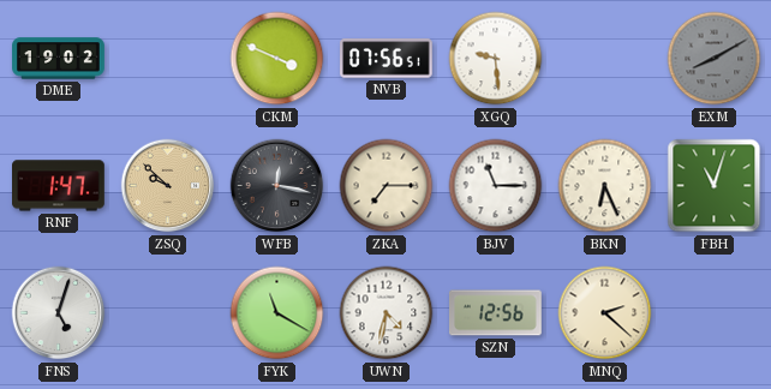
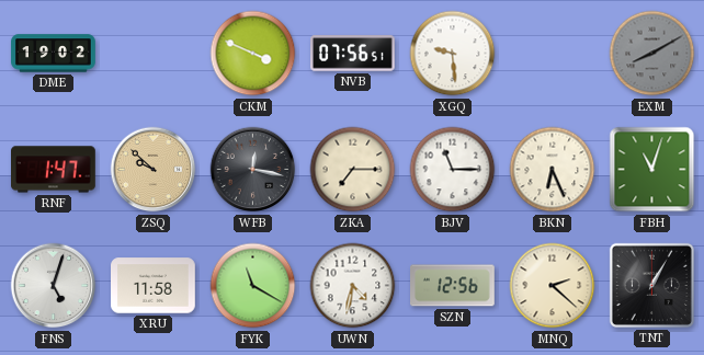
XRU: none -> 11:58
TNT: none -> 1:05
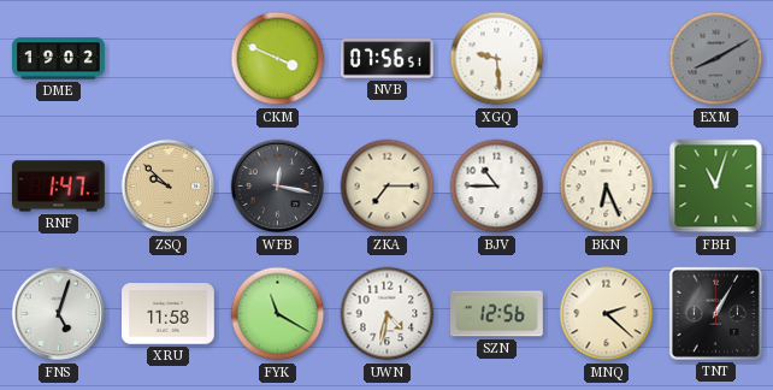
BJV: 11:15 -> 10:45
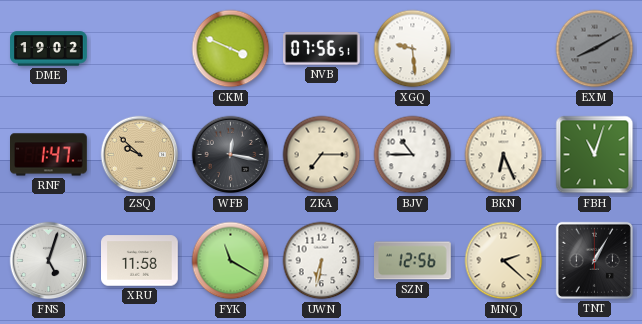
UWN: 4:32 -> 6:32
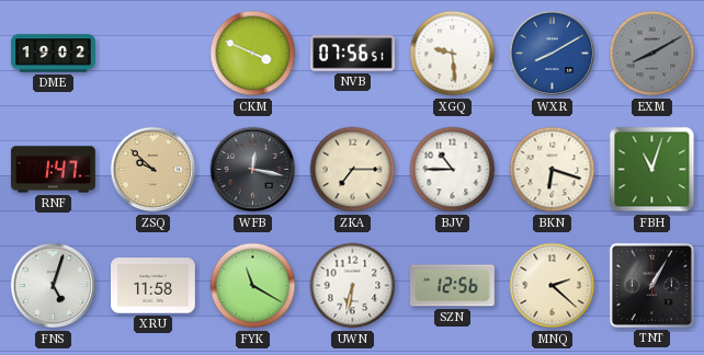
WXR: none -> 8:10
BKN: 6:26 -> 6:18
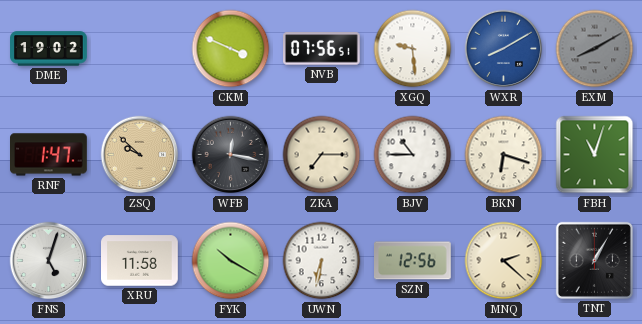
FYK: 11:20 -> 10:20
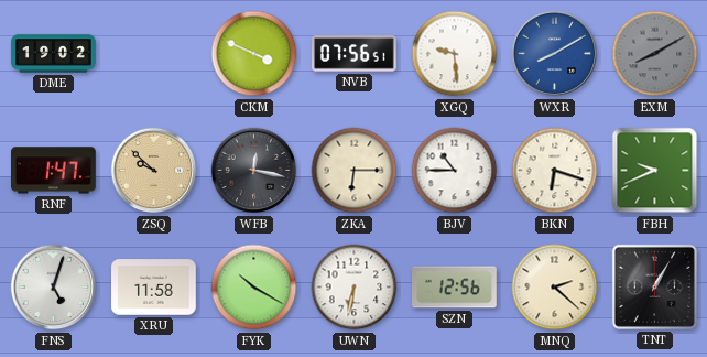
ZKA: 7:15 -> 6:15
FBH: 11:03 -> 9:41
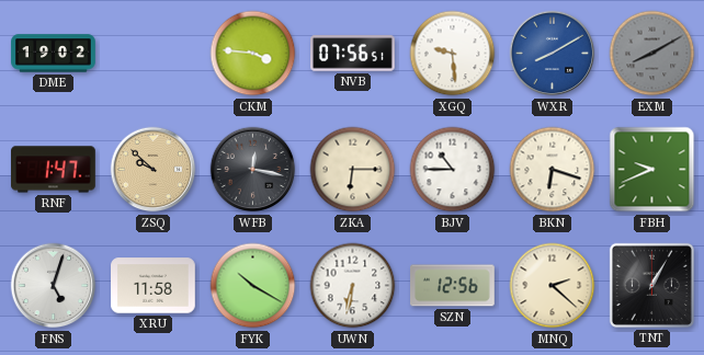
CKM: 3:49 -> 3:46
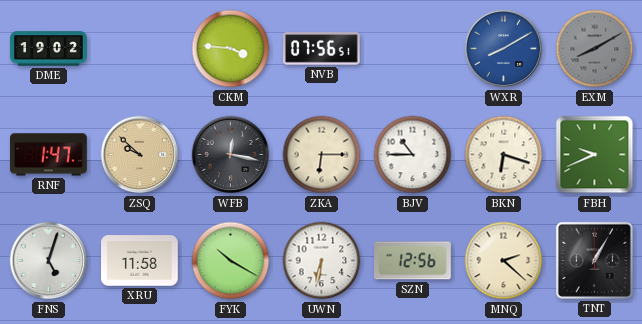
XGQ: 9:29 -> none
